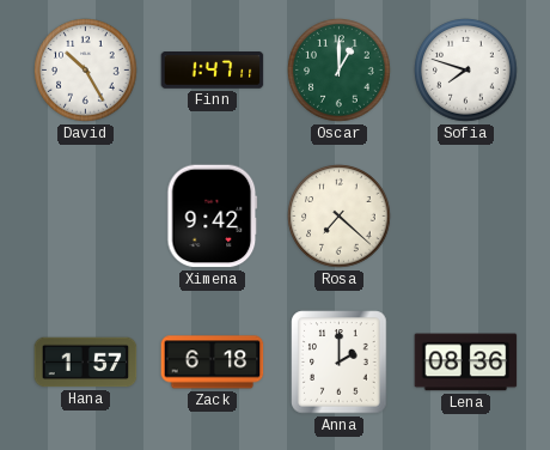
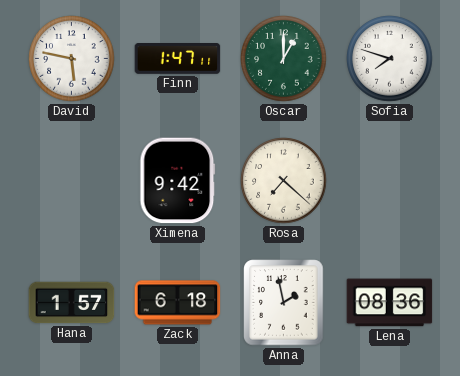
David: 10:25 -> 5:47
Anna: 2:00 -> 1:58
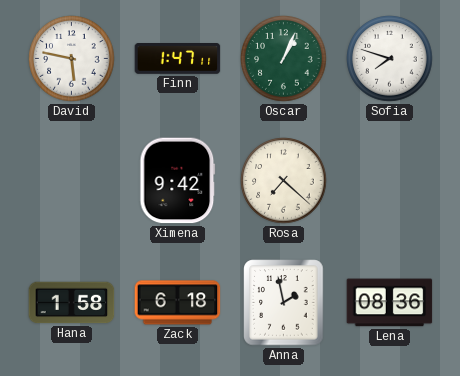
Oscar: 1:00 -> 1:04
Hana: 1:57 -> 1:58
